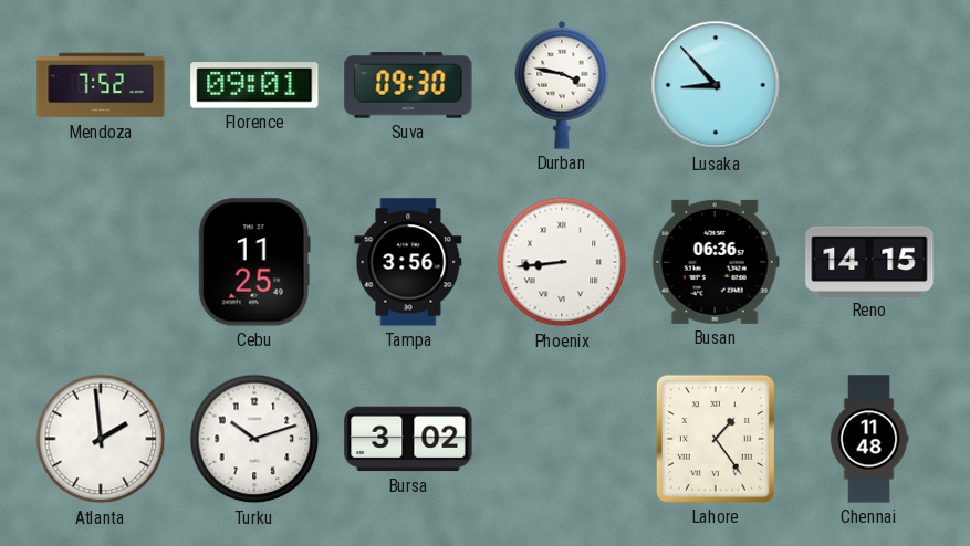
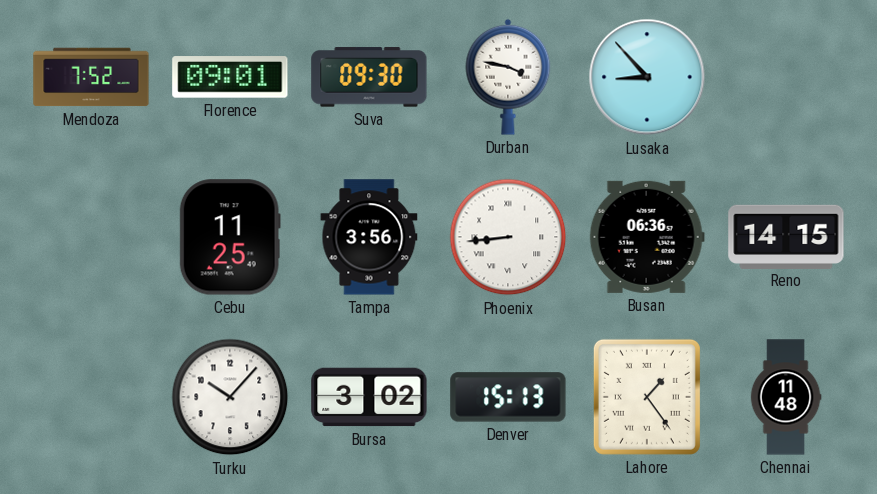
Atlanta: 1:59 -> none
Turku: 10:12 -> 10:07
Denver: none -> 15:13
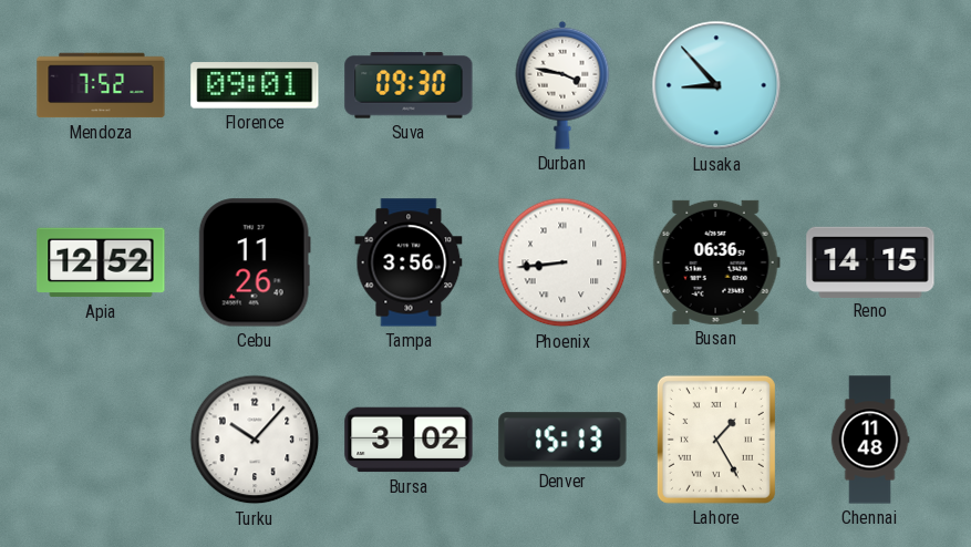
Apia: none -> 12:52
Cebu: 11:25 -> 11:26
Lahore: 1:24 -> 1:25
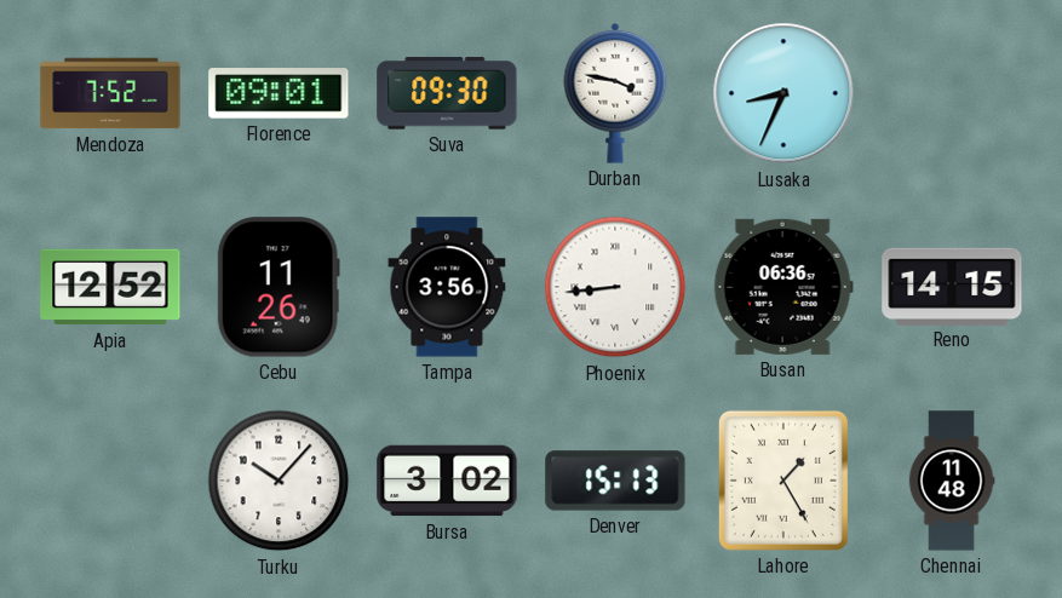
Lusaka: 8:53 -> 8:34
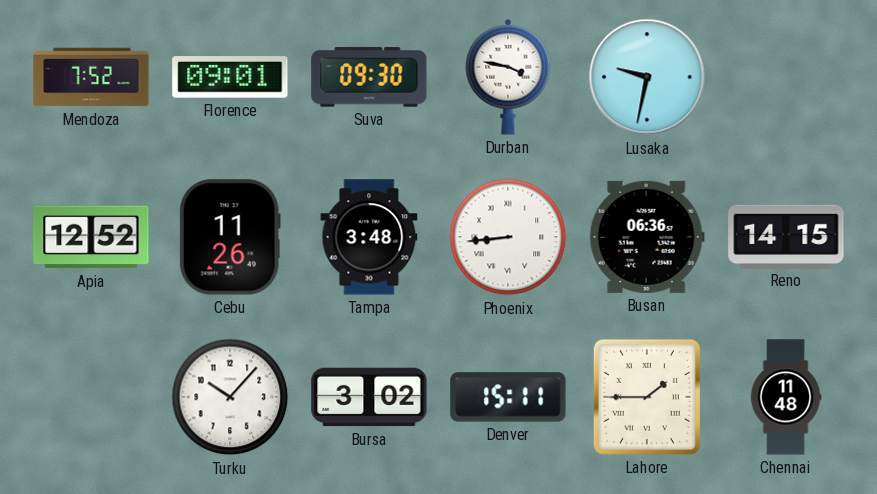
Lusaka: 8:34 -> 9:32
Tampa: 3:56 -> 3:48
Denver: 15:13 -> 15:11
Lahore: 1:25 -> 1:45
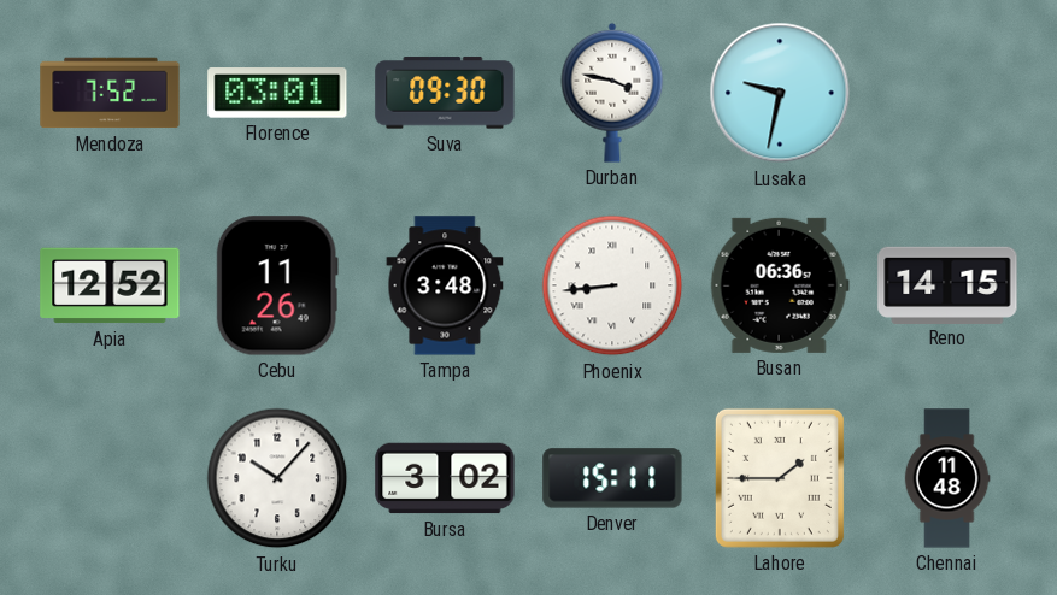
Florence: 09:01 -> 03:01
